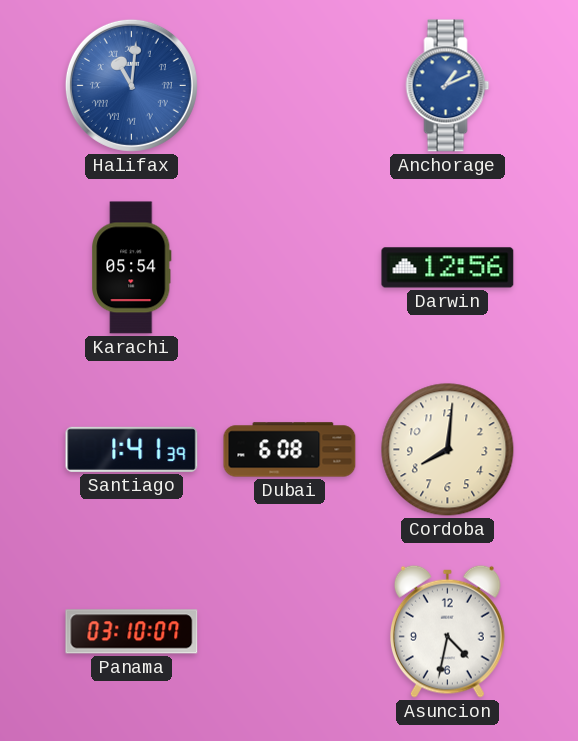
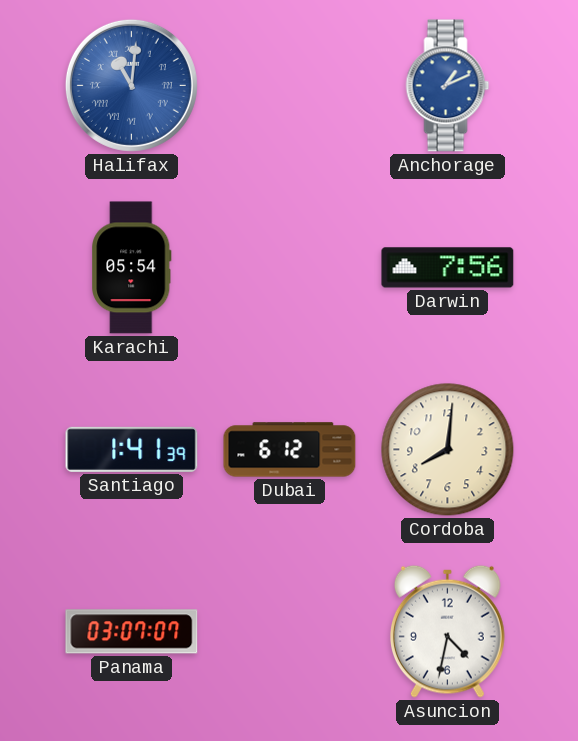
Darwin: 12:56 -> 7:56
Dubai: 6:08 -> 6:12
Panama: 03:10 -> 03:07
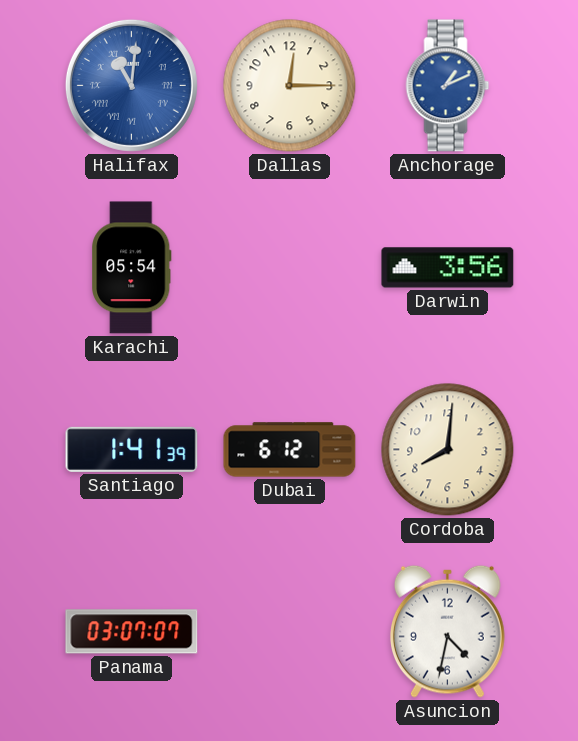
Dallas: none -> 12:15
Darwin: 7:56 -> 3:56
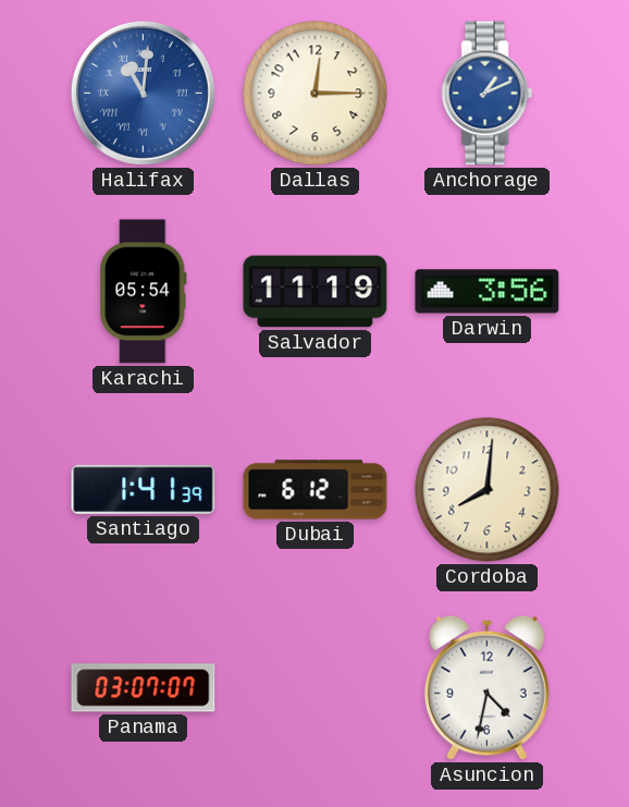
Salvador: none -> 11:19
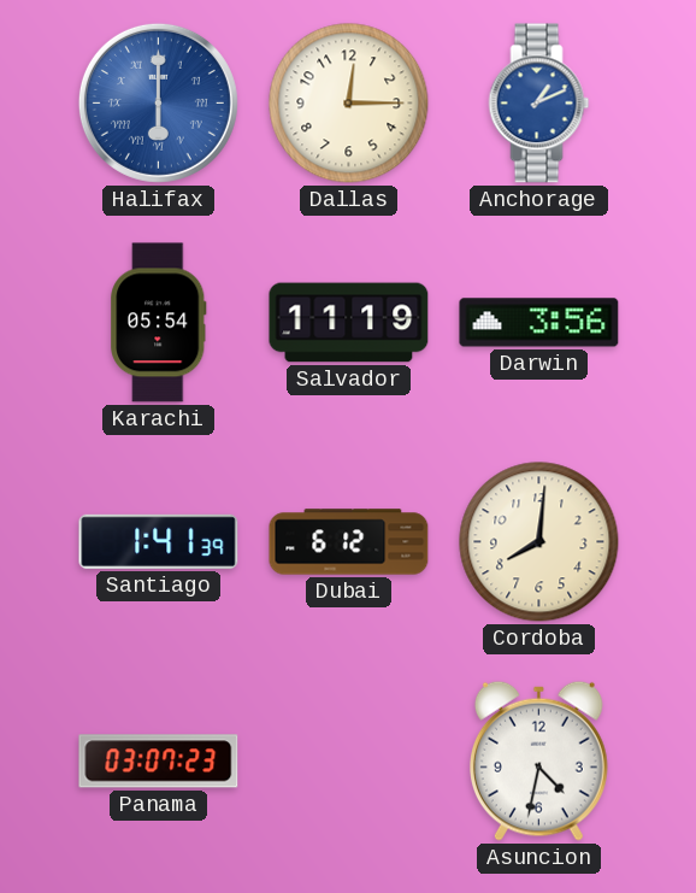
Halifax: 11:01 -> 6:00
Panama: 03:07:07 -> 03:07:23
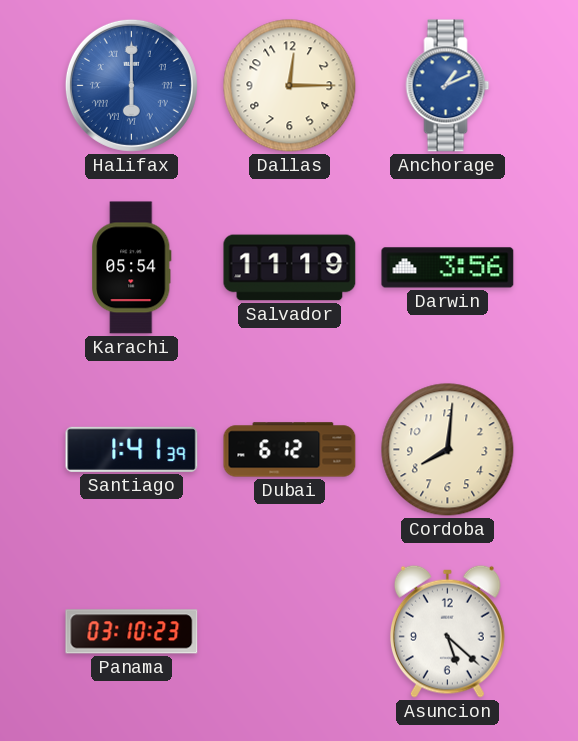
Panama: 03:07 -> 03:10
Asuncion: 4:32 -> 5:22
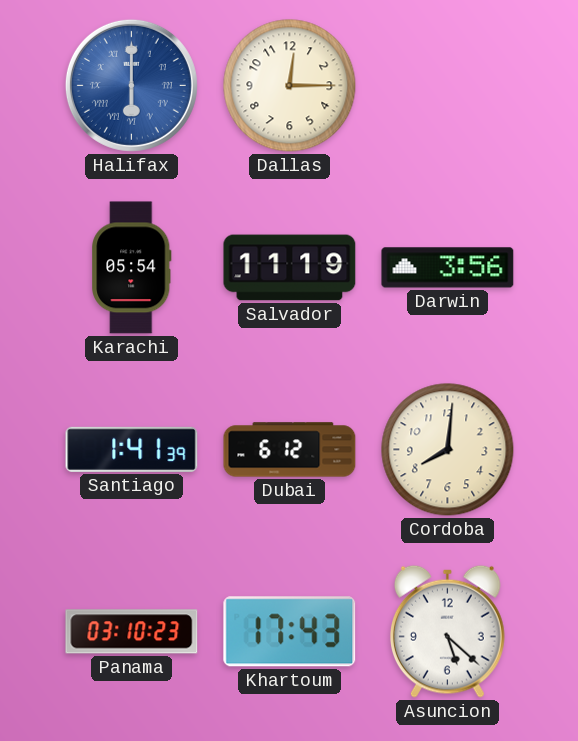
Anchorage: 1:11 -> none
Khartoum: none -> 17:43
